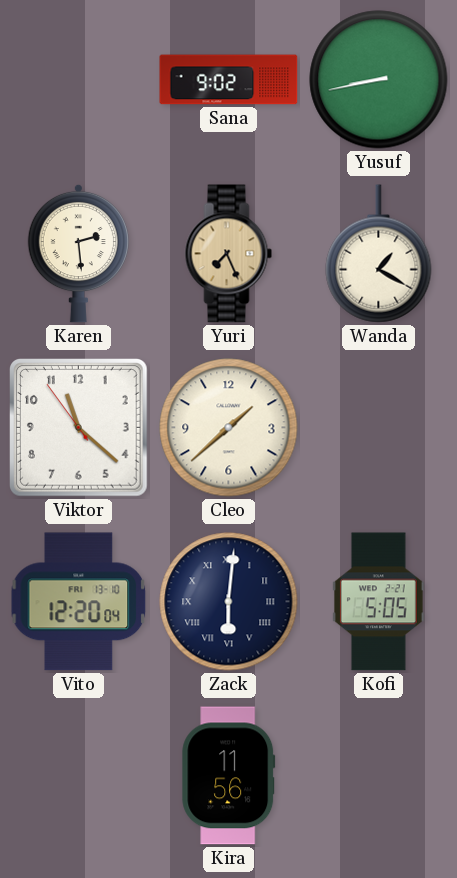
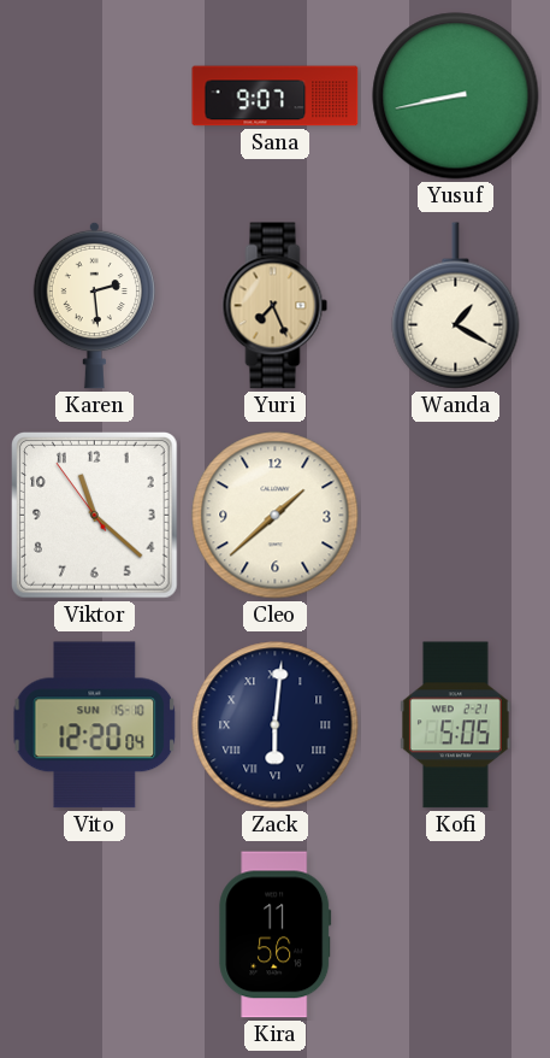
Sana: 9:02 -> 9:07
Vito date: FRI 13-10 -> SUN 15-10
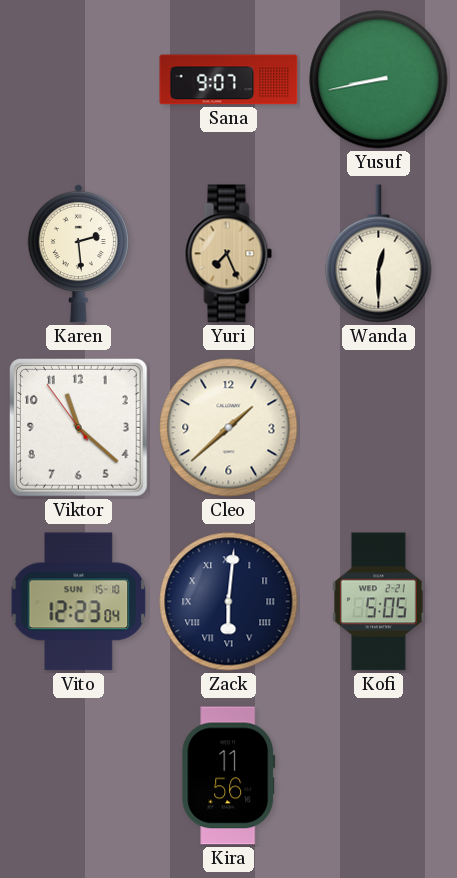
Wanda: 1:20 -> 12:30
Vito: 12:20 -> 12:23
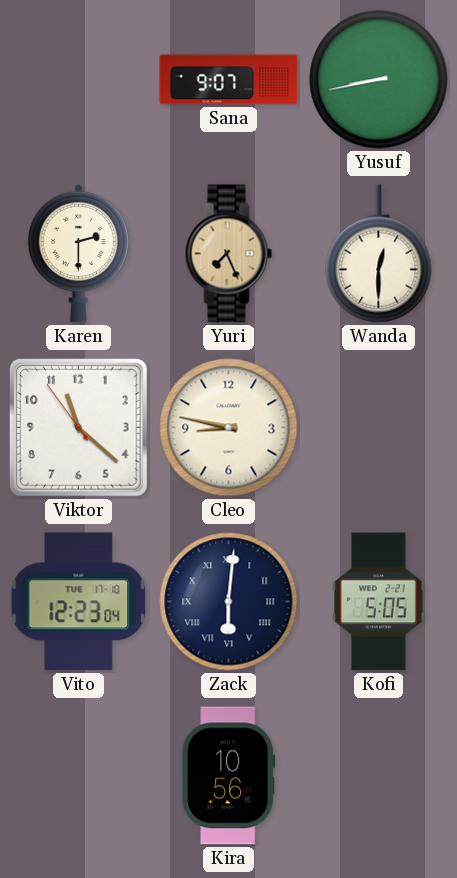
Karen: 2:29 -> 2:30
Cleo: 1:38 -> 8:47
Vito date: SUN 15-10 -> TUE 17-10
Kira: 11:56 -> 10:56
